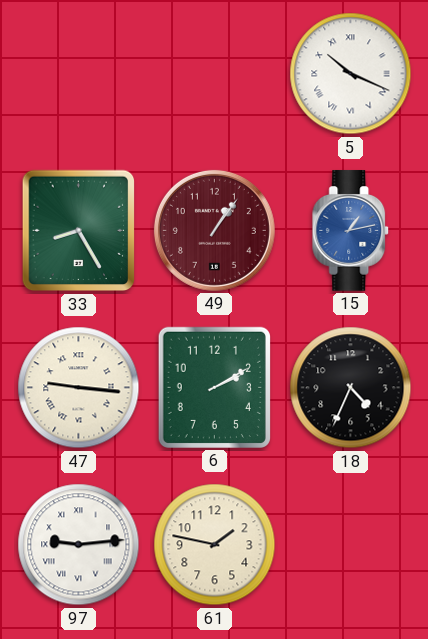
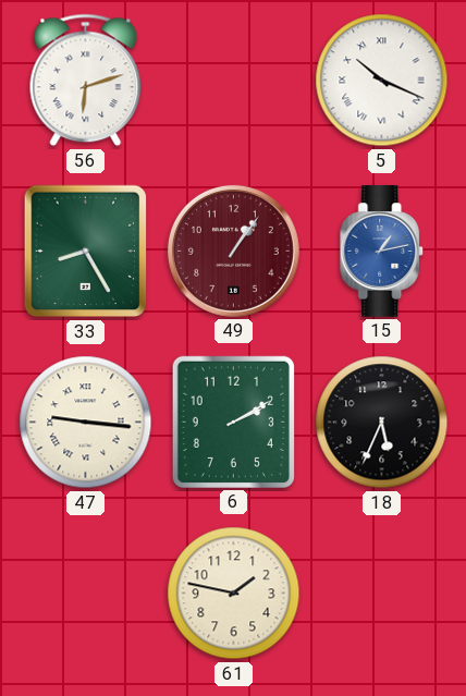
56: none -> 6:12
18: 4:34 -> 5:34
97: 9:14 -> none
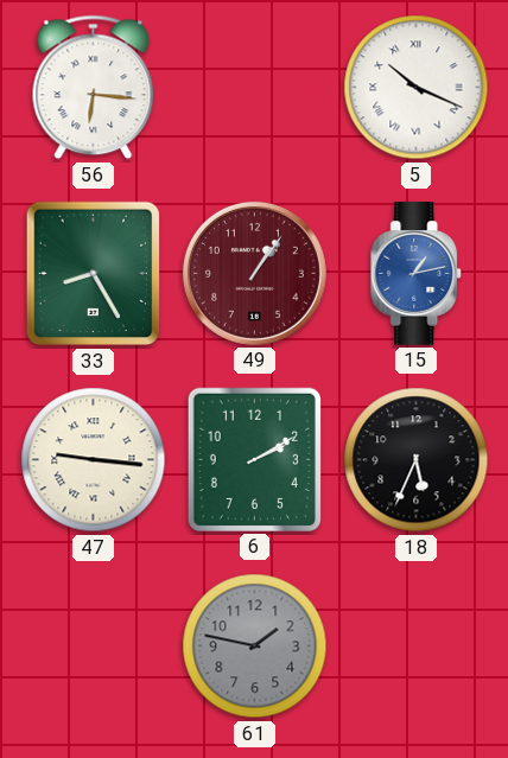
56: 6:12 -> 6:16
61 dial: cream -> grey
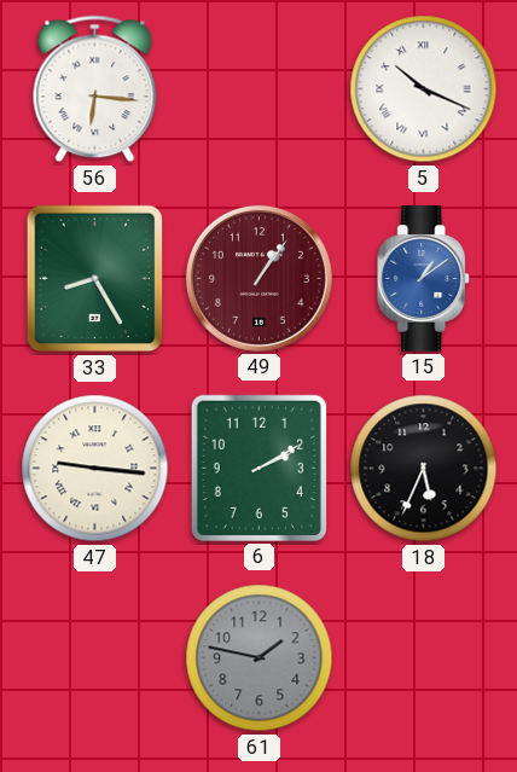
15: 1:13 -> 1:09
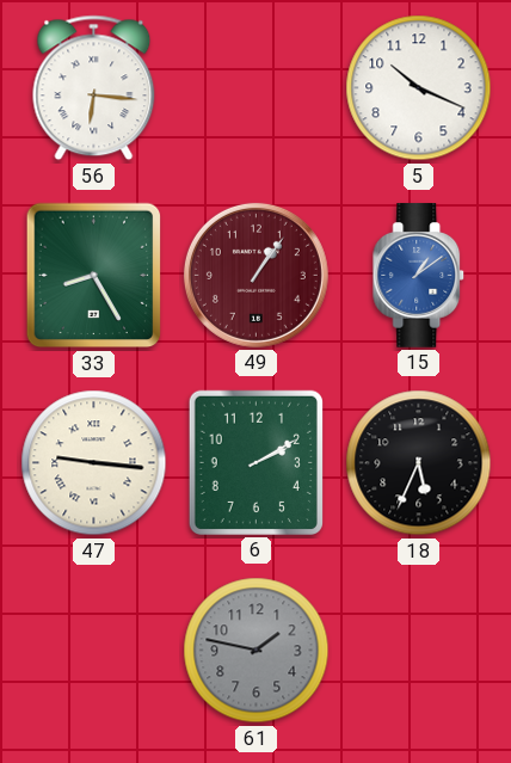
5 numerals: Roman -> Arabic
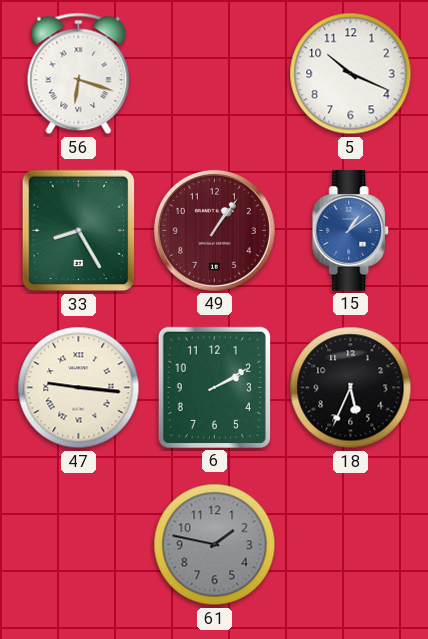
56: 6:16 -> 6:18
